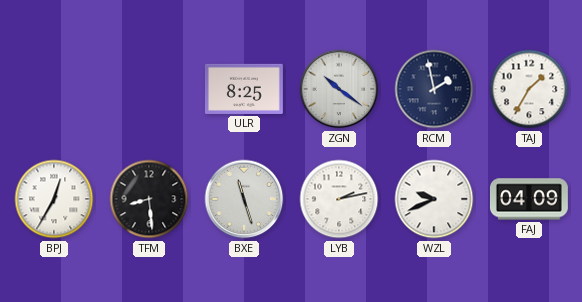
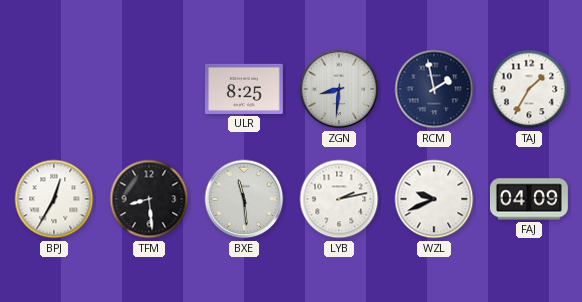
ZGN: 10:21 -> 8:31
BXE: 11:27 -> 11:29
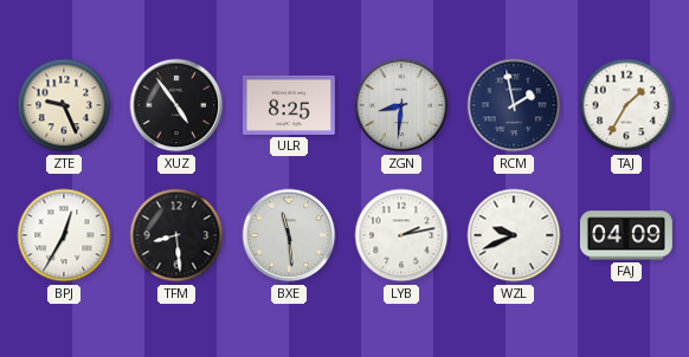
ZTE: none -> 9:26
XUZ: none -> 4:54
